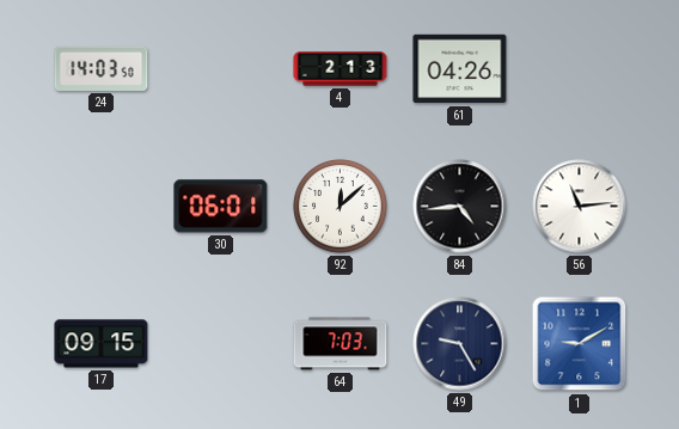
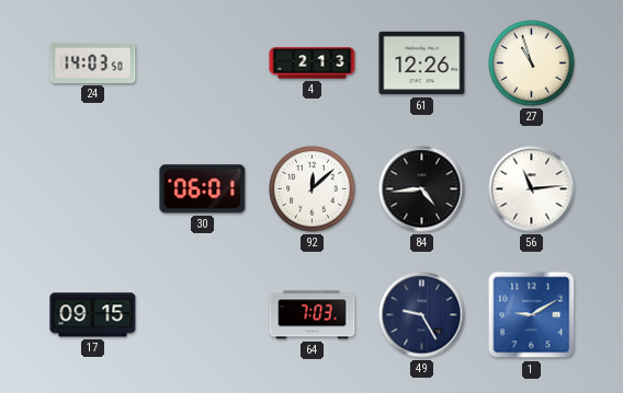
61: 04:26 -> 12:26
27: none -> 10:57
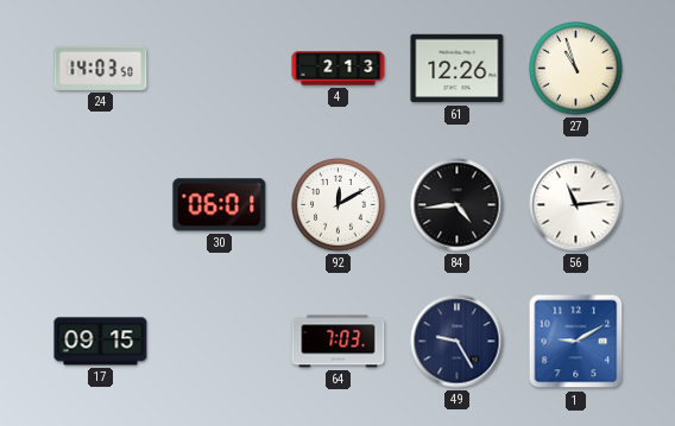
92: 12:08 -> 12:10
